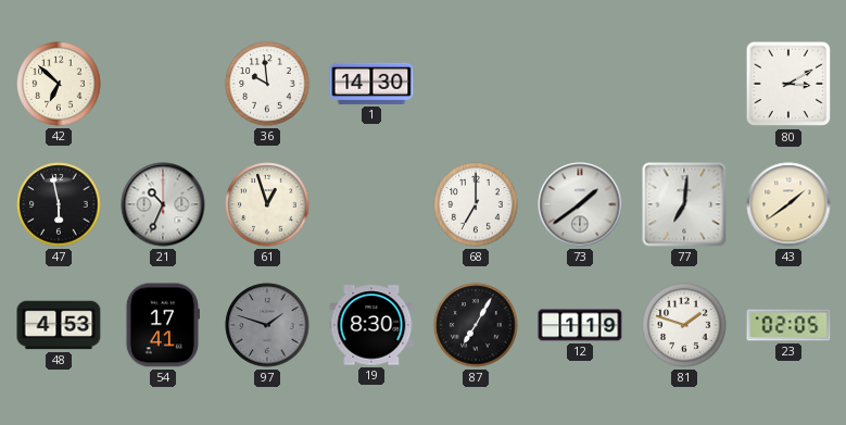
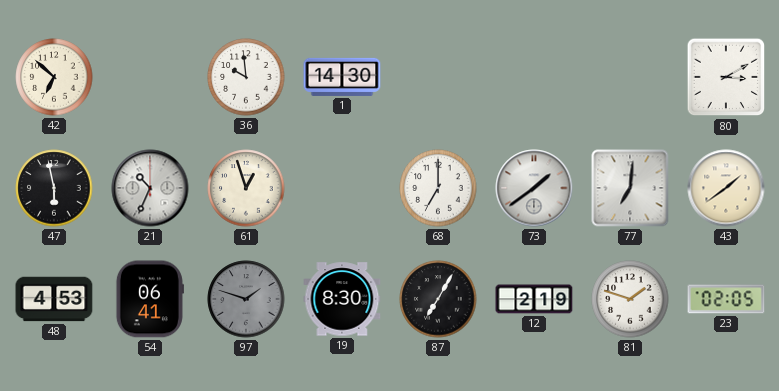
54: 17:41 -> 06:41
12: 1:19 -> 2:19
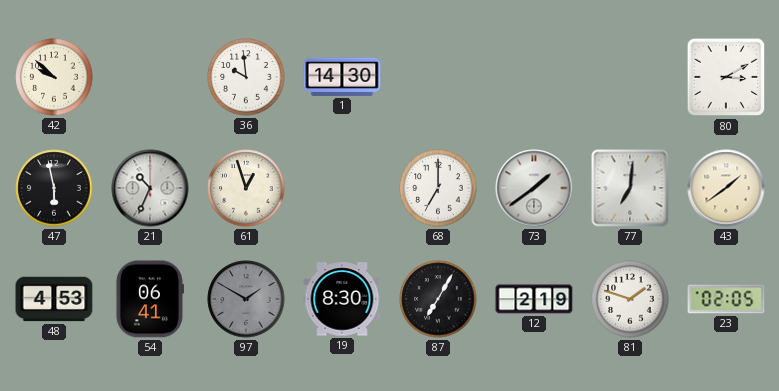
42: 6:52 -> 9:52
97: 1:48 -> 1:50
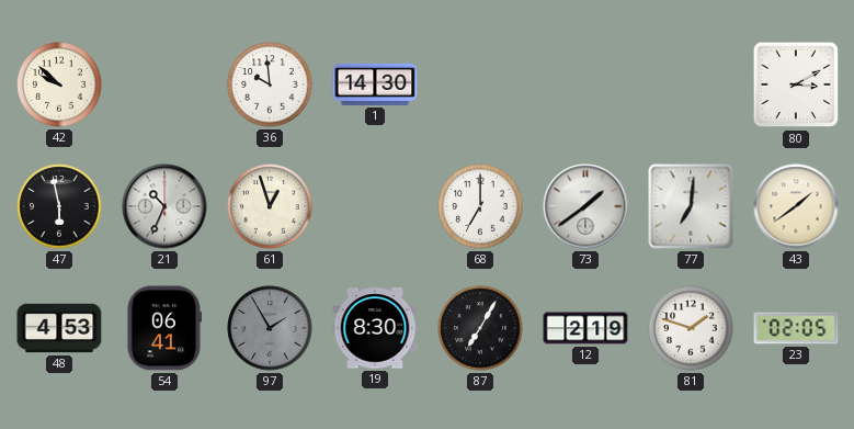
97: 1:50 -> 1:55
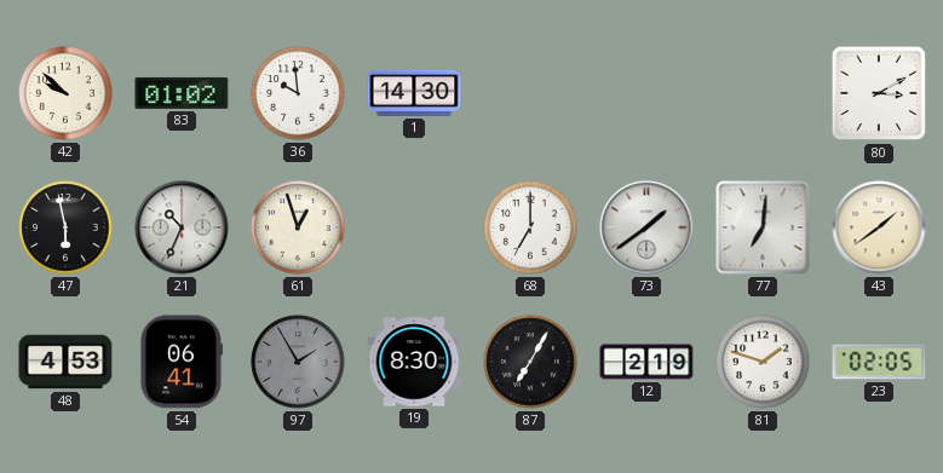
83: none -> 01:02
